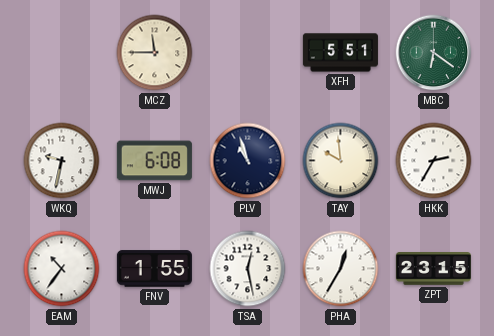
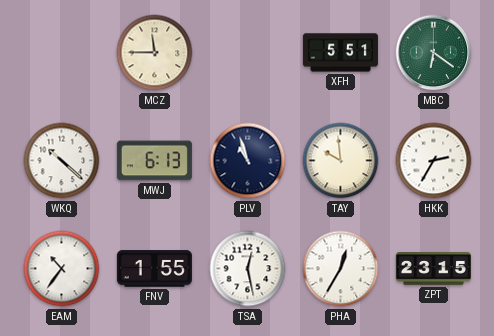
WKQ: 9:32 -> 10:22
MWJ: 6:08 -> 6:13
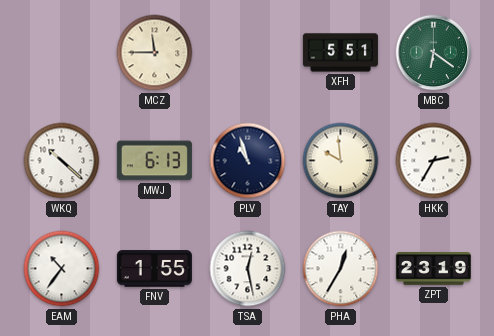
ZPT: 23:15 -> 23:19
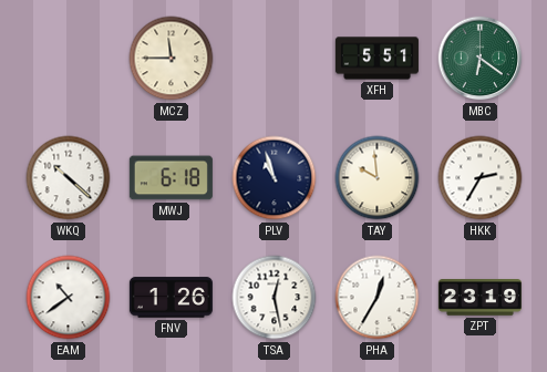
MWJ: 6:13 -> 6:18
EAM: 10:36 -> 10:39
FNV: 1:55 -> 1:26
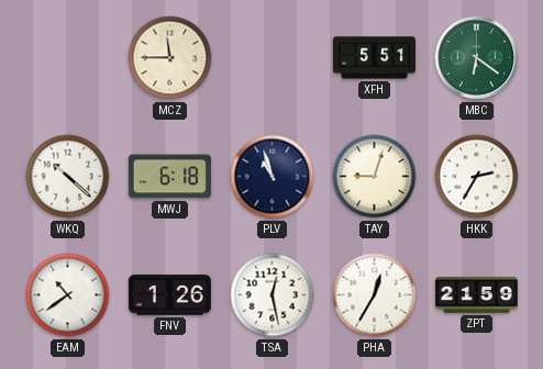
TAY: 9:59 -> 9:03
ZPT: 23:19 -> 21:59
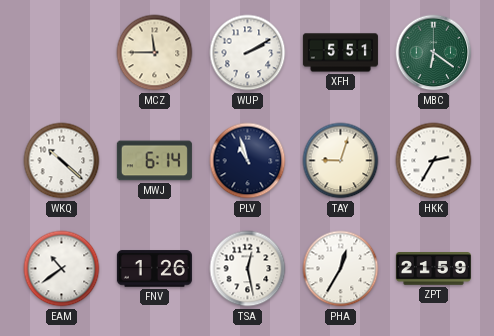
WUP: none -> 2:10
MWJ: 6:18 -> 6:14
